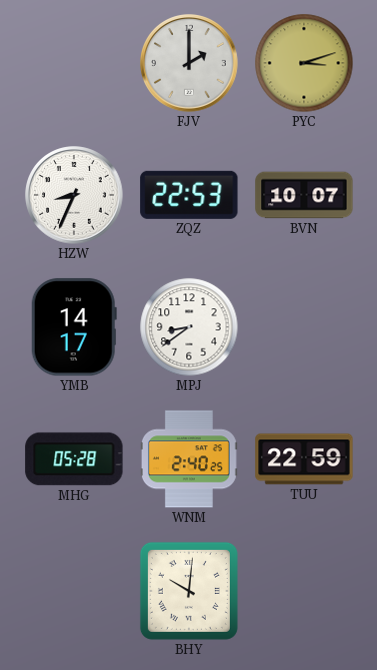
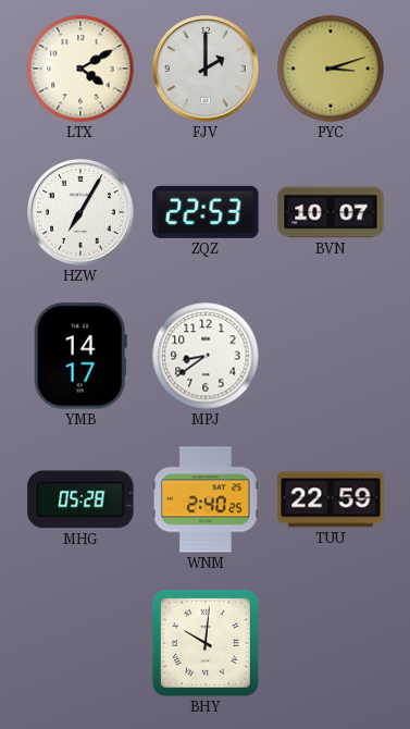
LTX: none -> 4:10
HZW: 8:34 -> 7:05
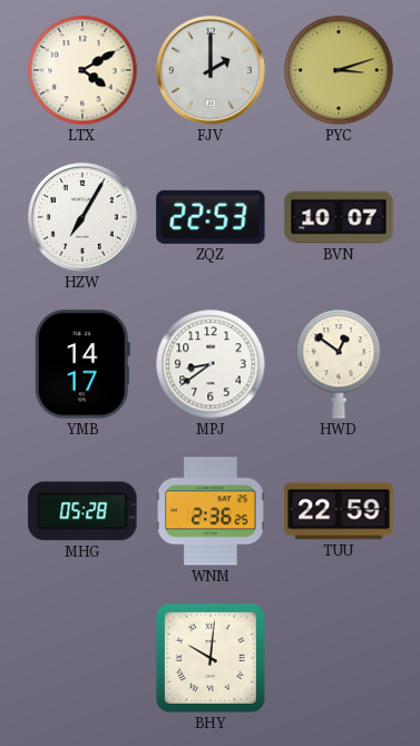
HWD: none -> 12:51
WNM: 2:40 -> 2:36
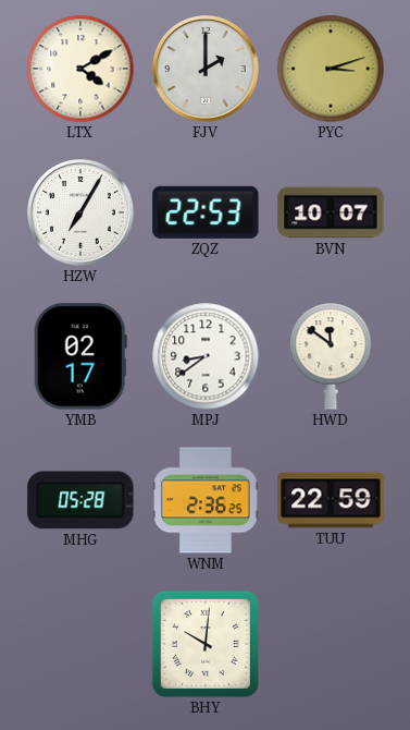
YMB: 14:17 -> 02:17
HWD: 12:51 -> 11:51
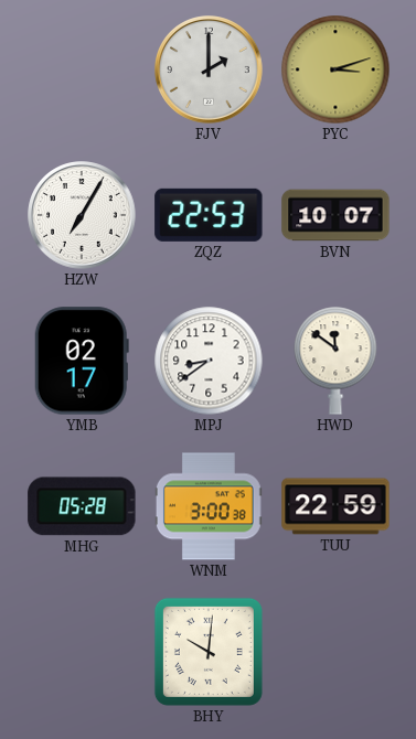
LTX: 4:10 -> none
WNM: 2:36 -> 3:00
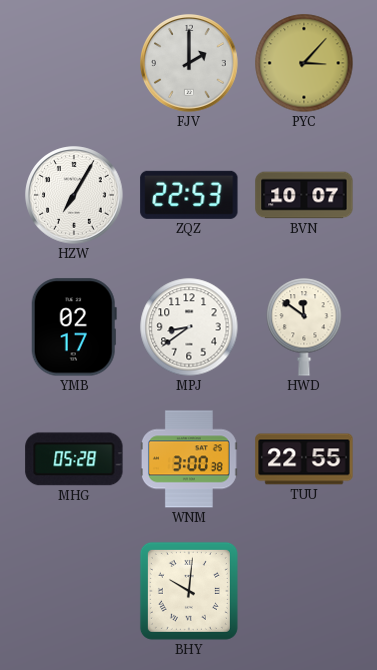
PYC: 3:12 -> 3:07
TUU: 22:59 -> 22:55
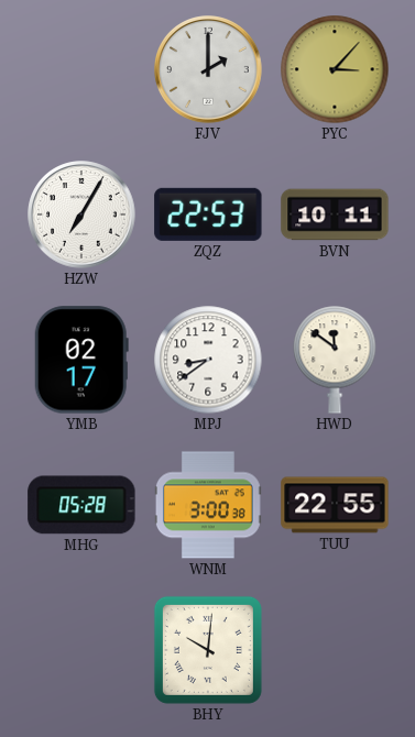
BVN: 10:07 -> 10:11
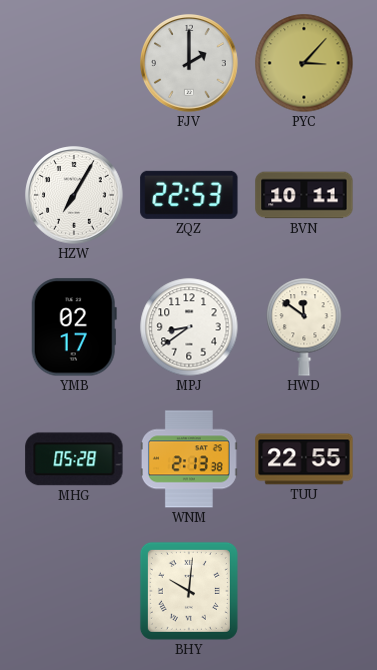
WNM: 3:00 -> 2:13
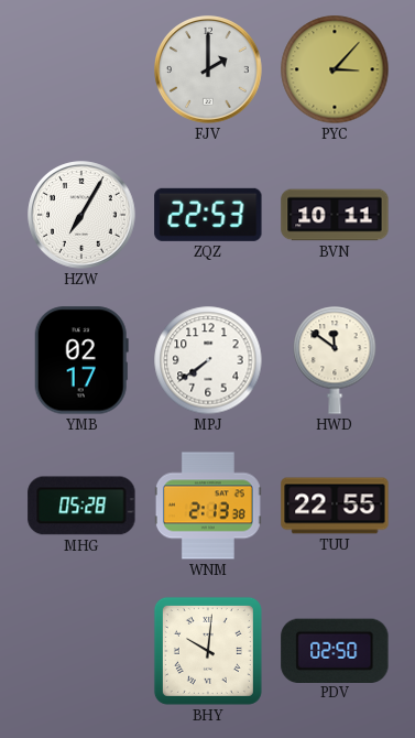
MPJ: 8:39 -> 7:39
PDV: none -> 02:50
